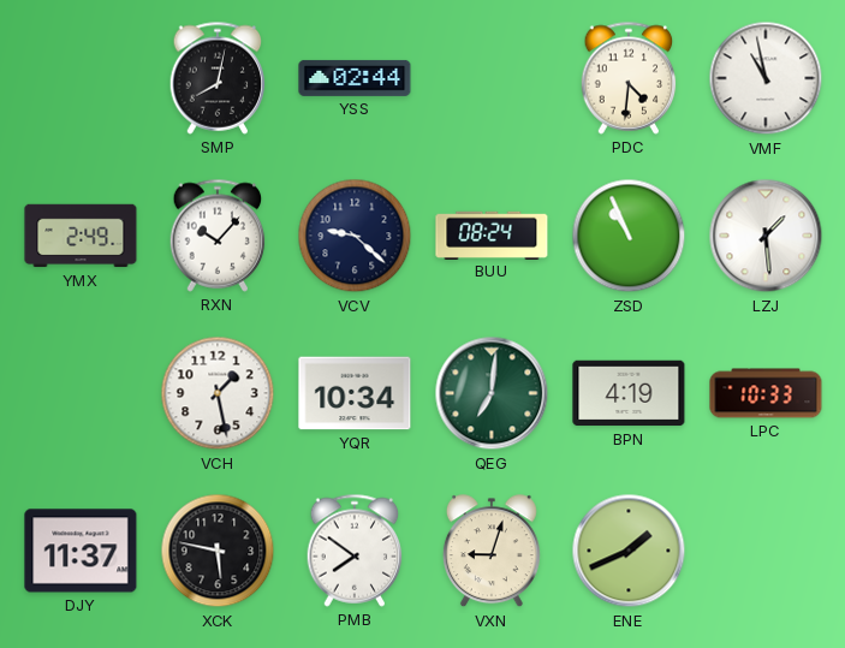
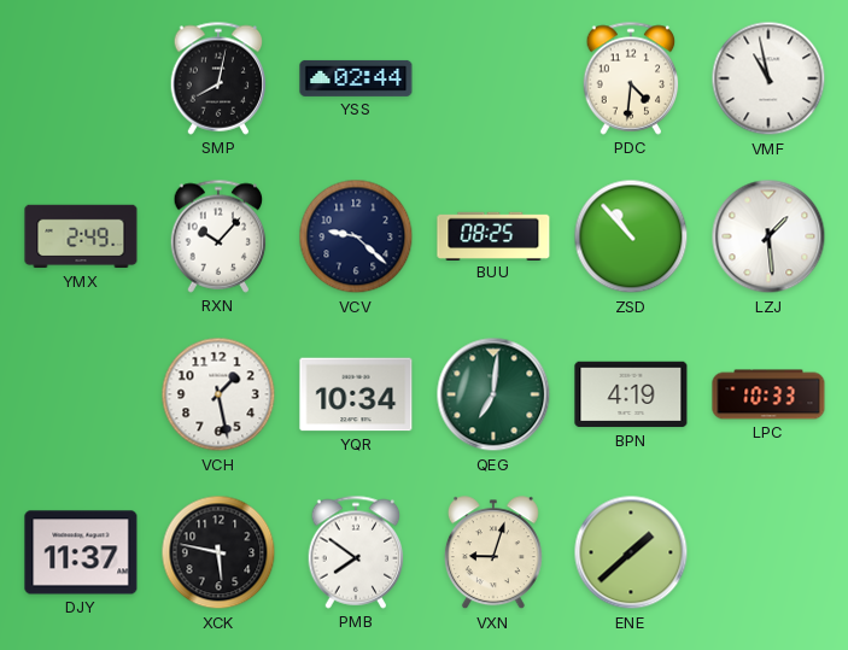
BUU: 08:24 -> 08:25
ZSD: 10:56 -> 10:53
ENE: 1:41 -> 1:38
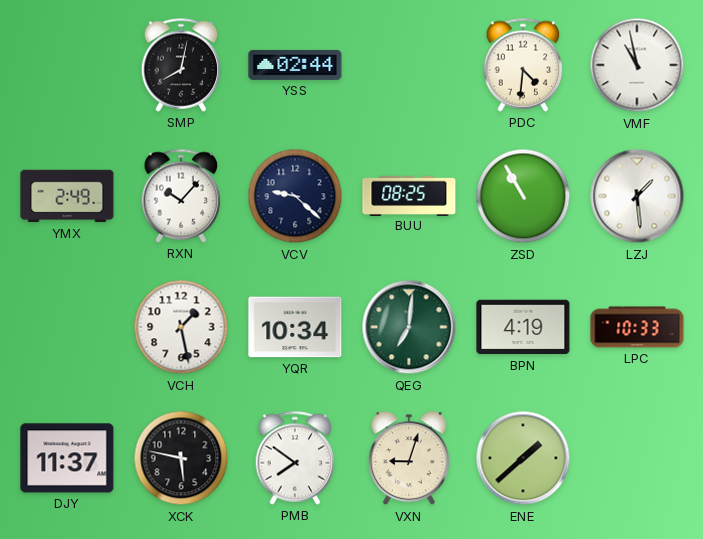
ZSD: 10:53 -> 10:55
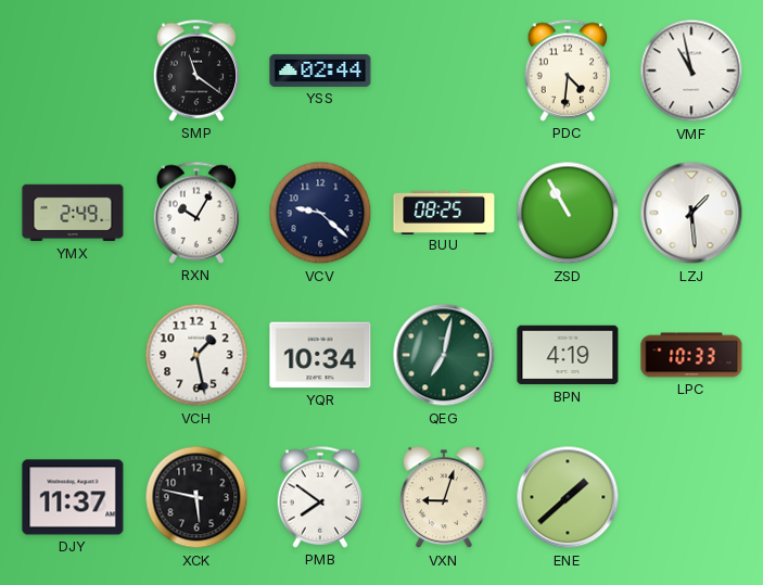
SMP: 8:02 -> 11:21
RXN: 10:07 -> 10:05
QEG: 7:01 -> 7:02
